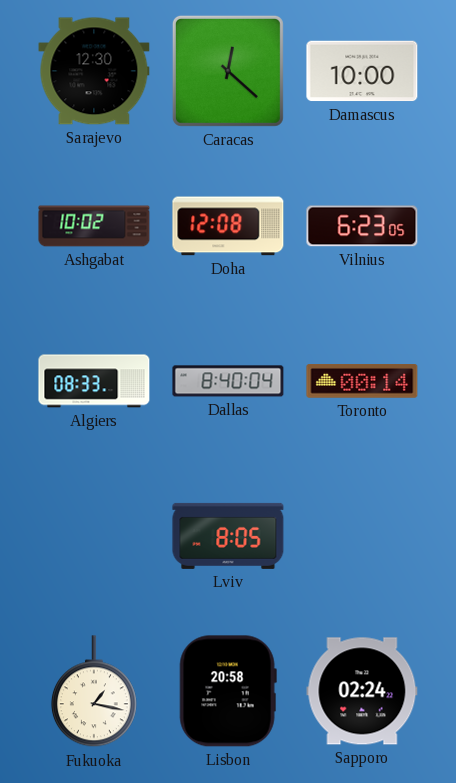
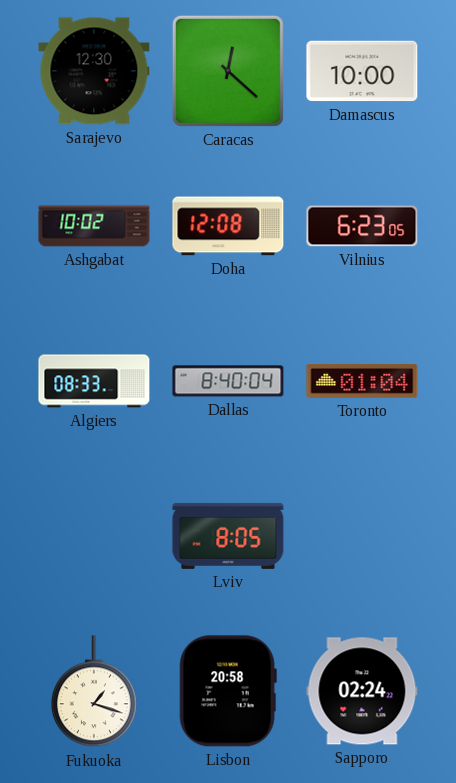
Toronto: 00:14 -> 01:04
Fukuoka: 1:17 -> 1:18
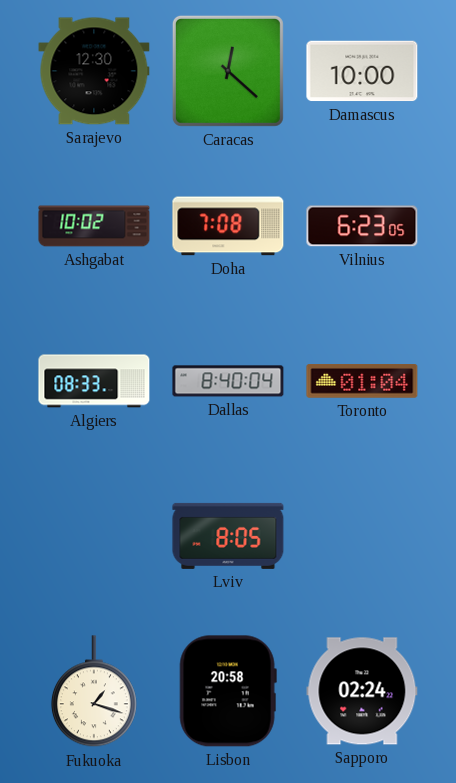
Doha: 12:08 -> 7:08
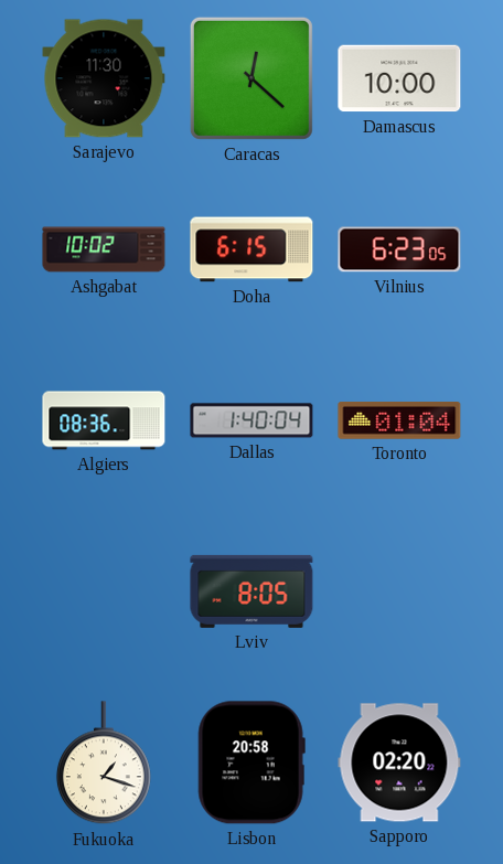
Sarajevo: 12:30 -> 11:30
Doha: 7:08 -> 6:15
Algiers: 08:33 -> 08:36
Dallas: 8:40 -> 1:40
Sapporo: 02:24 -> 02:20
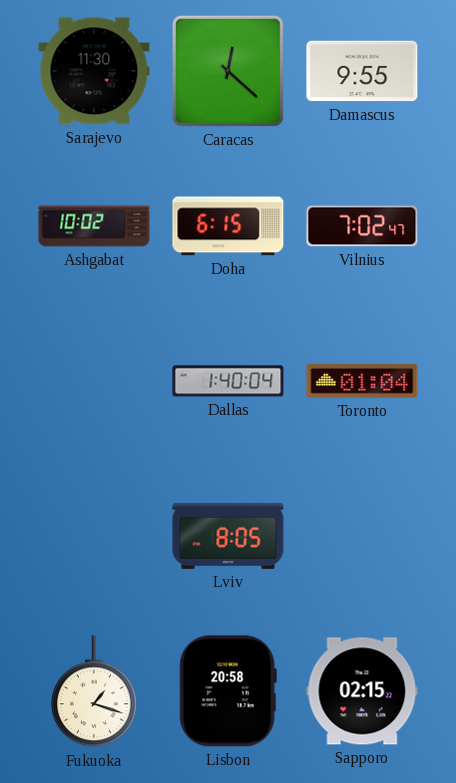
Damascus: 10:00 -> 9:55
Vilnius: 6:23 -> 7:02
Algiers: 08:36 -> none
Sapporo: 02:20 -> 02:15
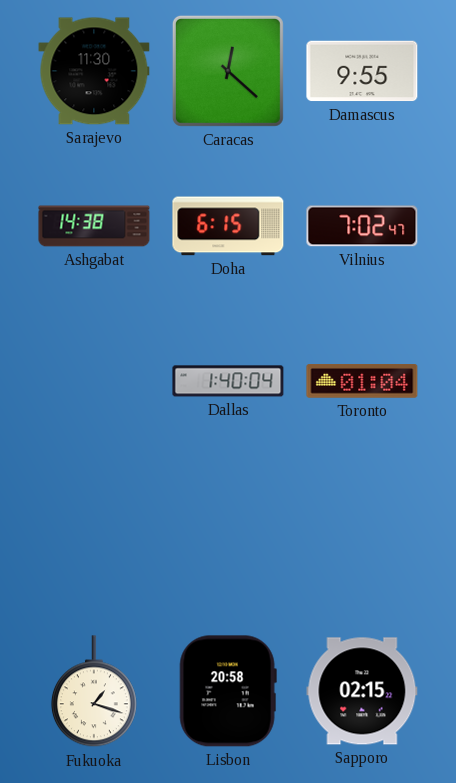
Ashgabat: 10:02 -> 14:38
Lviv: 8:05 -> none
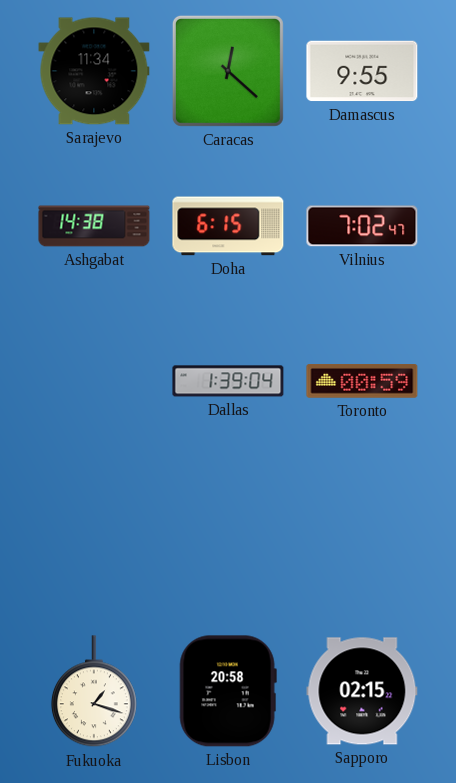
Sarajevo: 11:30 -> 11:34
Dallas: 1:40 -> 1:39
Toronto: 01:04 -> 00:59
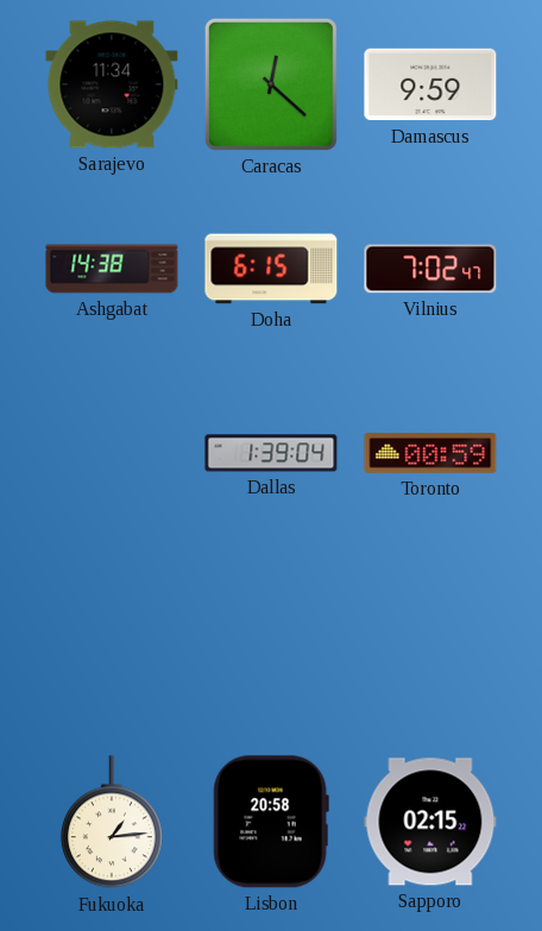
Damascus: 9:55 -> 9:59
Fukuoka: 1:18 -> 1:14
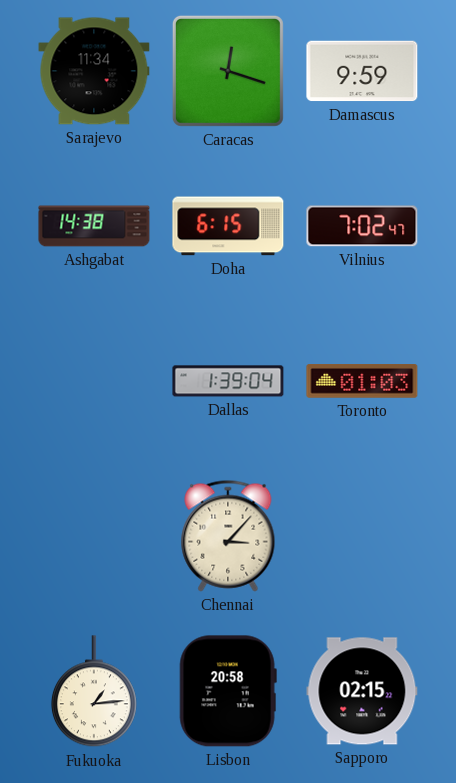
Caracas: 12:22 -> 12:18
Toronto: 00:59 -> 01:03
Chennai: none -> 3:07
